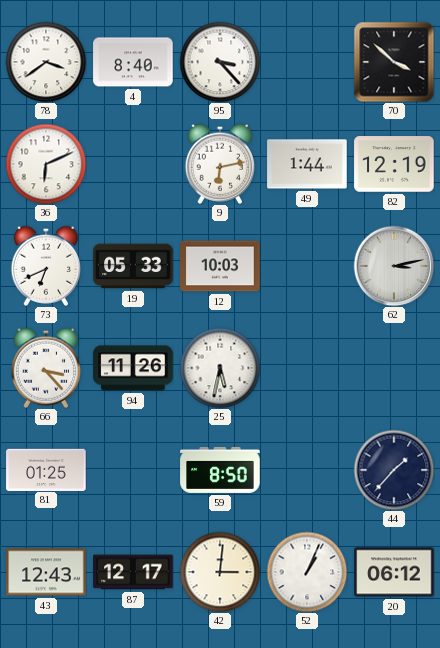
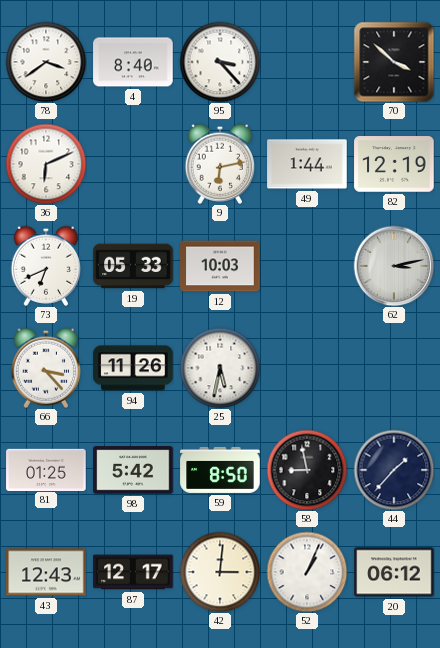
98: none -> 5:42
58: none -> 8:58
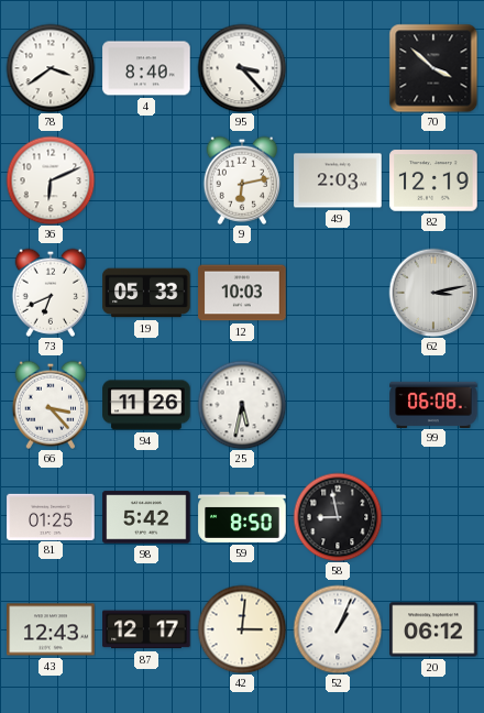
49: 1:44 -> 2:03
99: none -> 06:08
44: 1:37 -> none
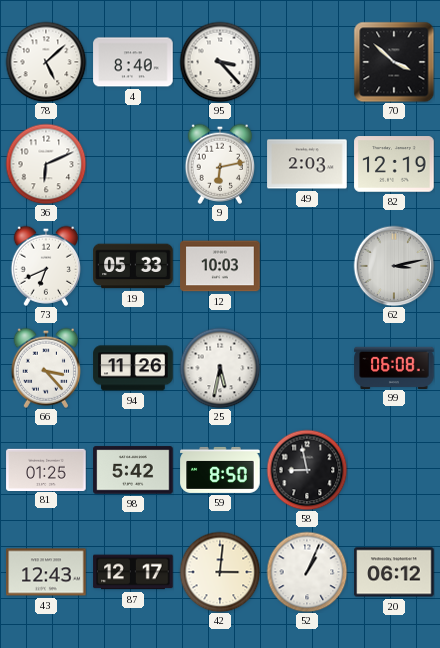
78: 3:39 -> 5:08
